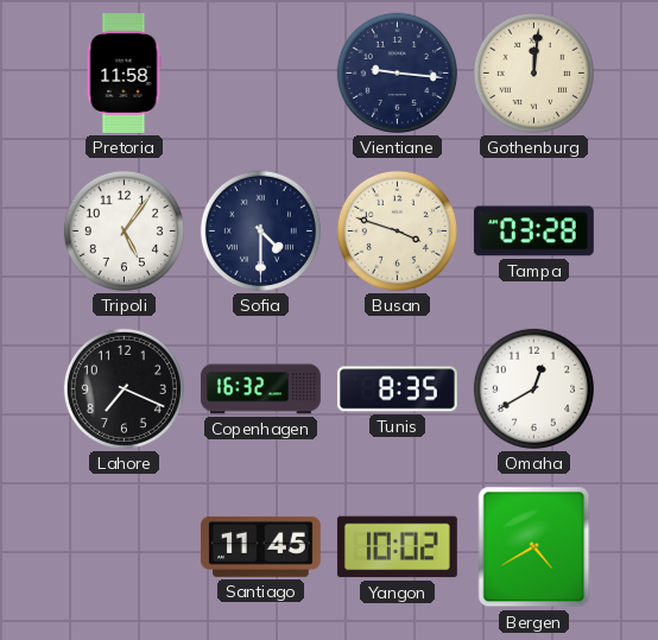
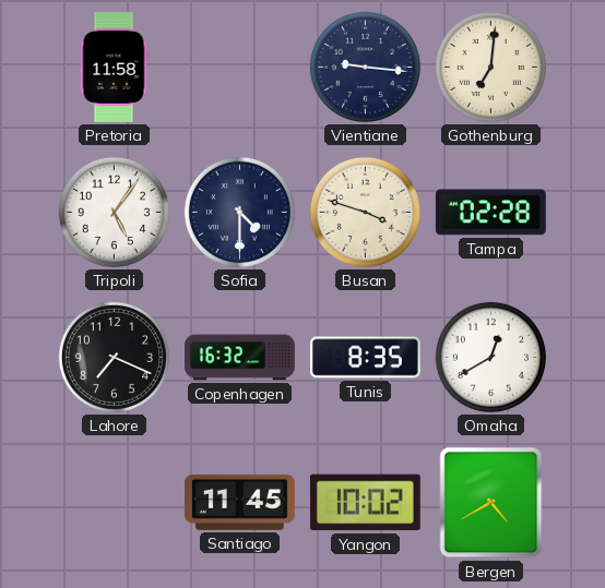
Gothenburg: 12:01 -> 7:01
Tampa: 03:28 -> 02:28
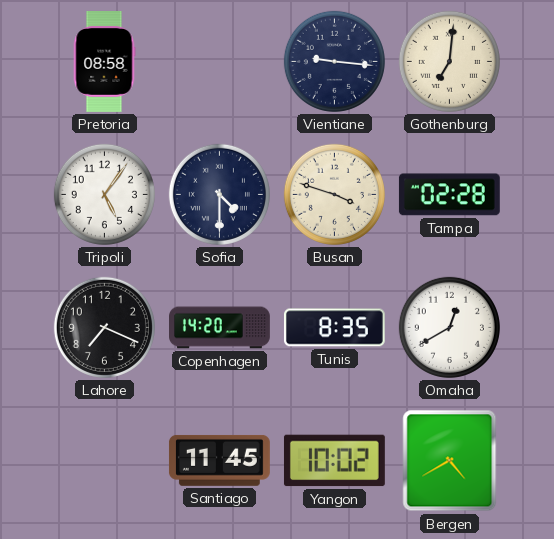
Pretoria: 11:58 -> 08:58
Copenhagen: 16:32 -> 14:20
